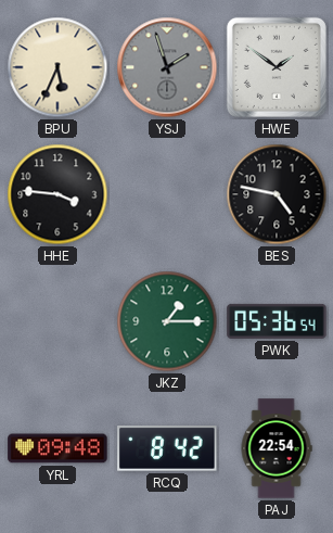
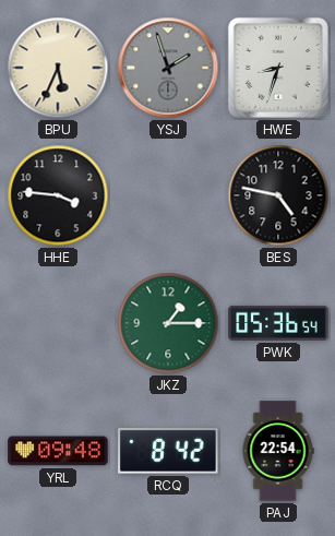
HWE: 1:51 -> 8:33
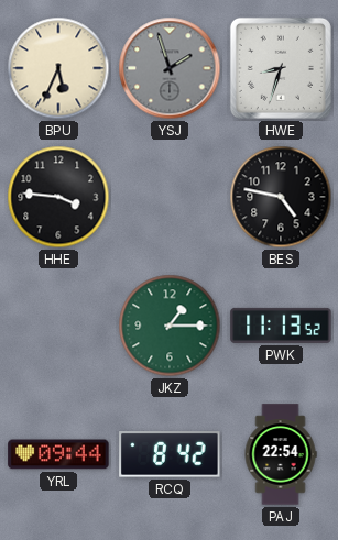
PWK: 05:36 -> 11:13
YRL: 09:48 -> 09:44
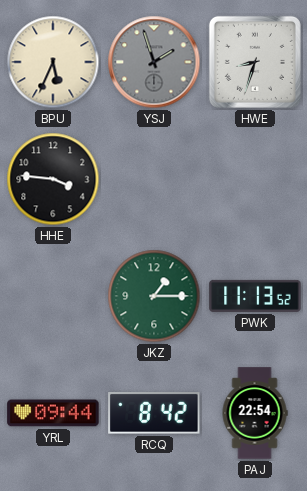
BES: 4:47 -> none
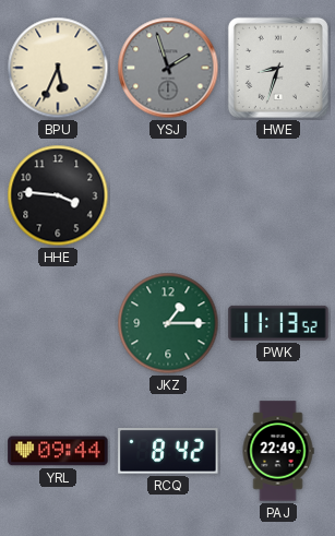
PAJ: 22:54 -> 22:49
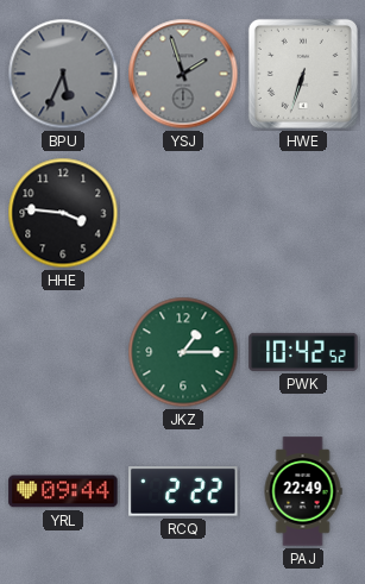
BPU dial: cream -> grey
HWE: 8:33 -> 6:33
PWK: 11:13 -> 10:42
RCQ: 8:42 -> 2:22
